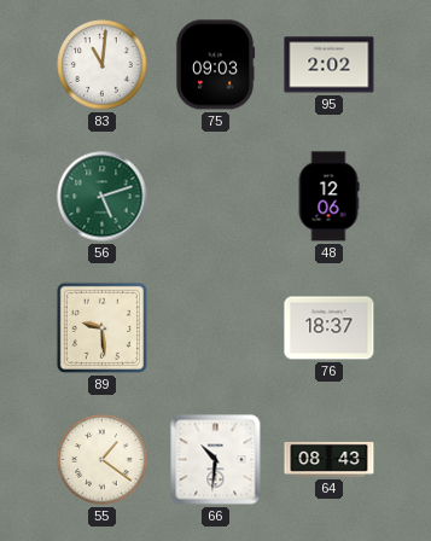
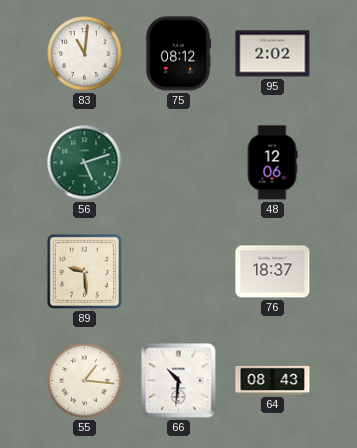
75: 09:03 -> 08:12
55: 1:21 -> 1:16
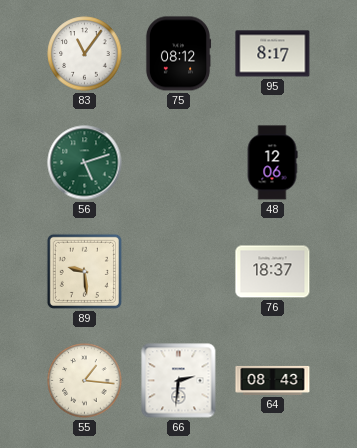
83: 11:01 -> 11:06
95: 2:02 -> 8:17
66: 10:31 -> 2:31
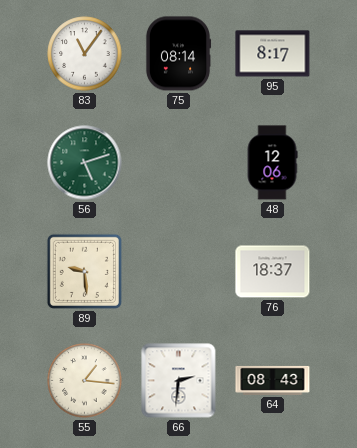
75: 08:12 -> 08:14
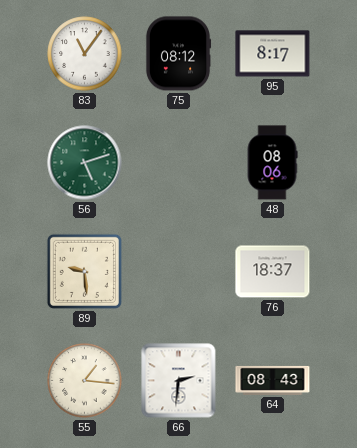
75: 08:14 -> 08:12
48: 12:06 -> 08:06
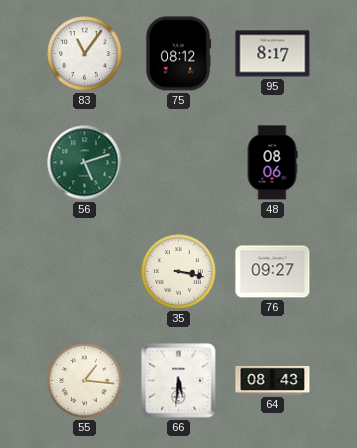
89: 9:29 -> none
35: none -> 3:17
76: 18:37 -> 09:27
66: 2:31 -> 5:31
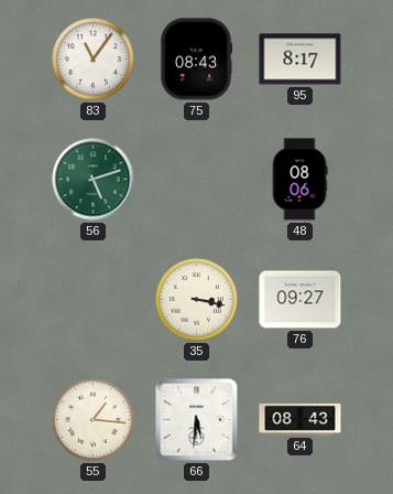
75: 08:12 -> 08:43
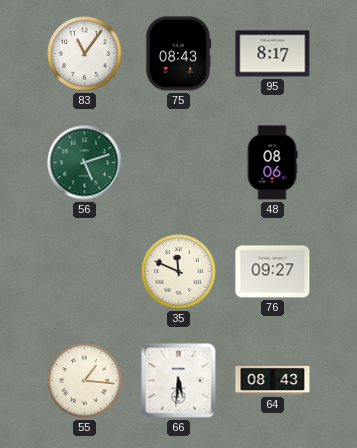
35: 3:17 -> 11:49
